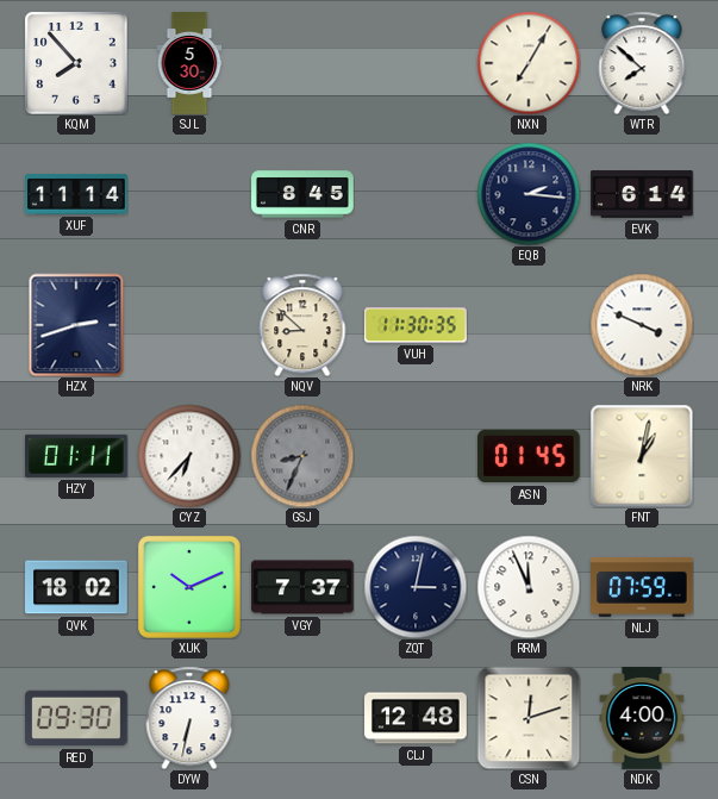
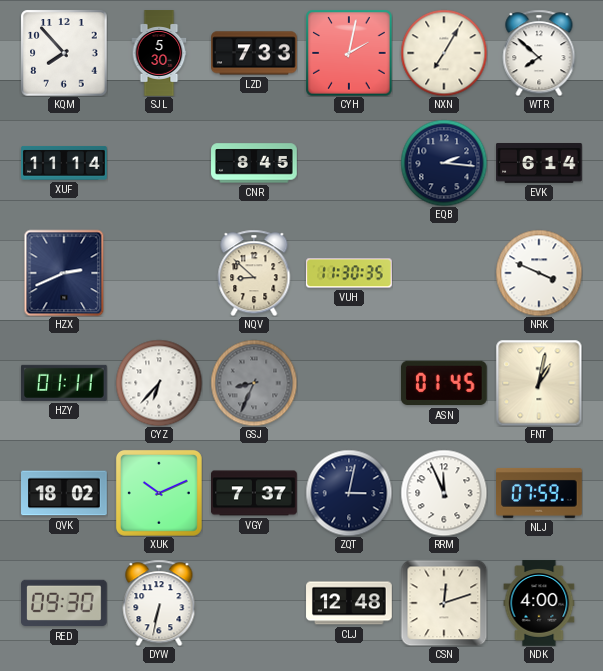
LZD: none -> 7:33
CYH: none -> 2:02
HZX: 2:42 -> 2:41
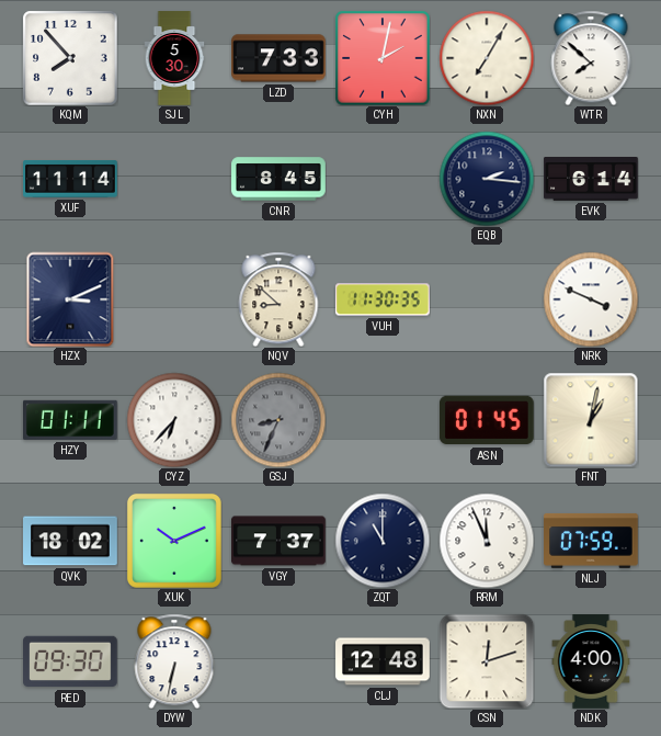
HZX: 2:41 -> 3:11
ZQT: 3:02 -> 11:00
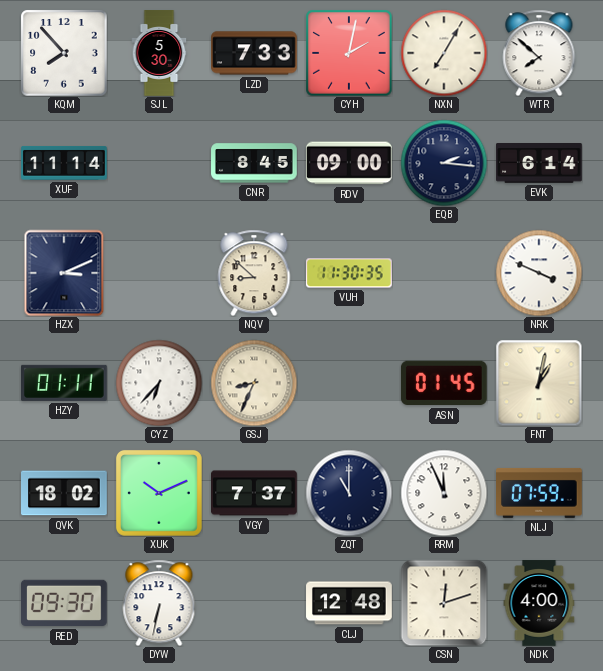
RDV: none -> 09:00
GSJ dial: grey -> cream
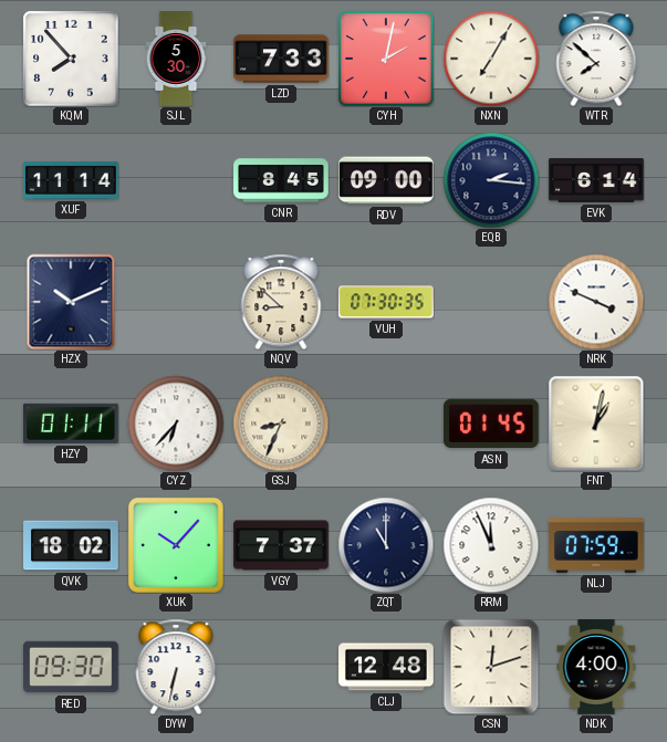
HZX: 3:11 -> 10:11
VUH: 11:30 -> 07:30
XUK: 10:11 -> 10:07
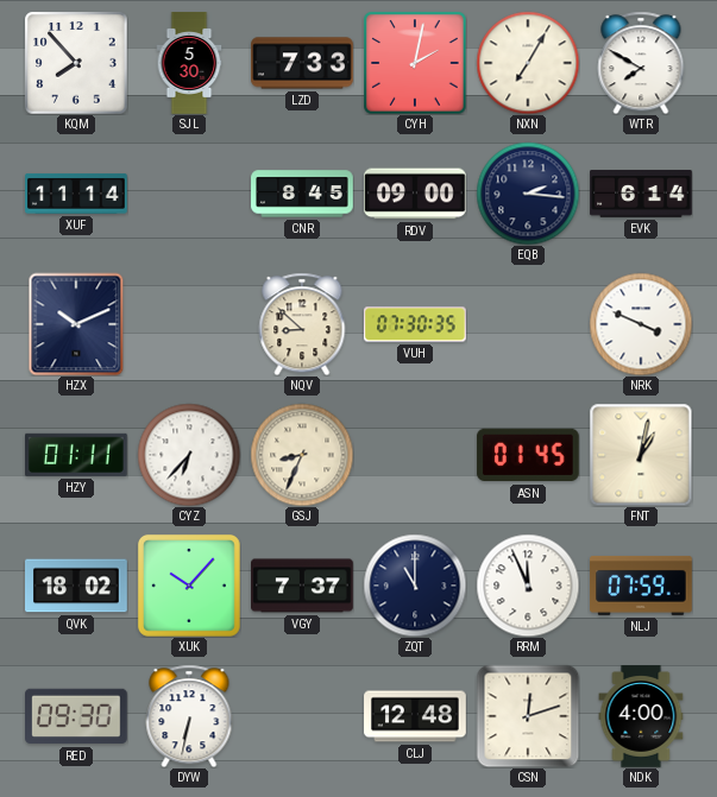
WTR: 7:52 -> 7:50
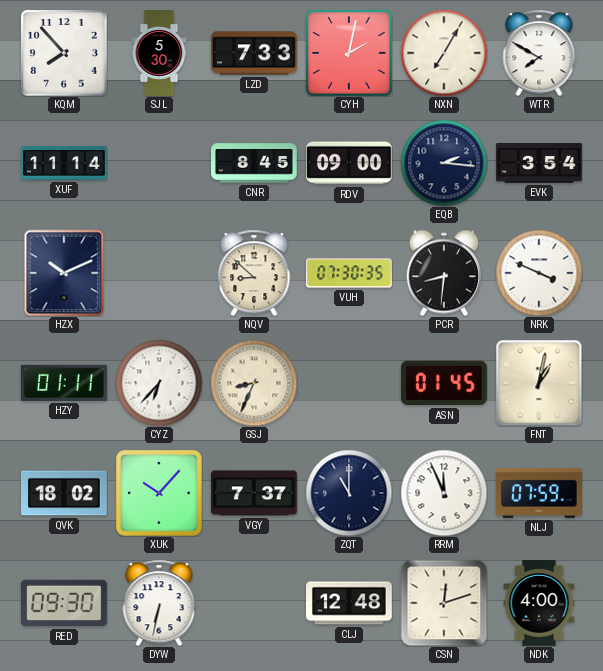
EVK: 6:14 -> 3:54
PCR: none -> 8:31
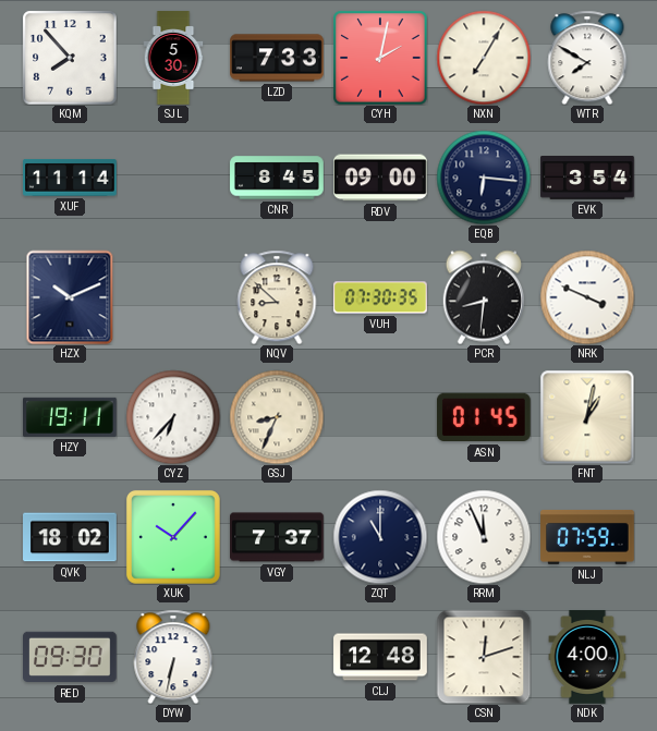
EQB: 2:16 -> 6:16
HZY: 01:11 -> 19:11
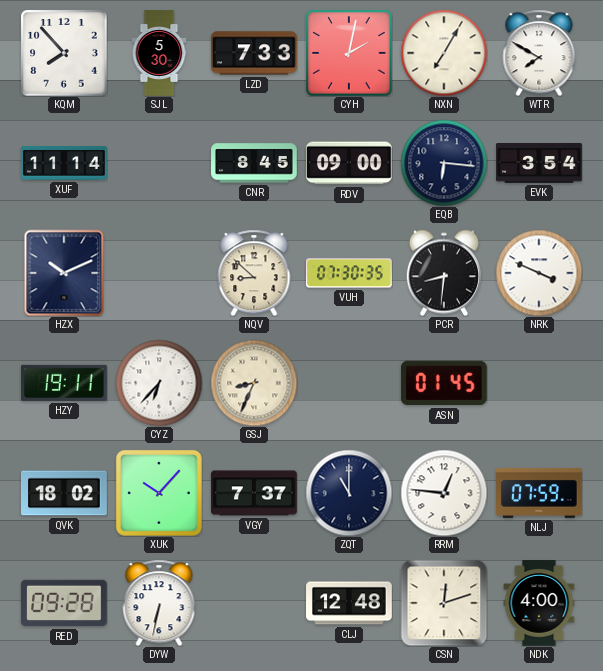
FNT: 1:02 -> none
RRM: 11:56 -> 12:46
RED: 09:30 -> 09:28
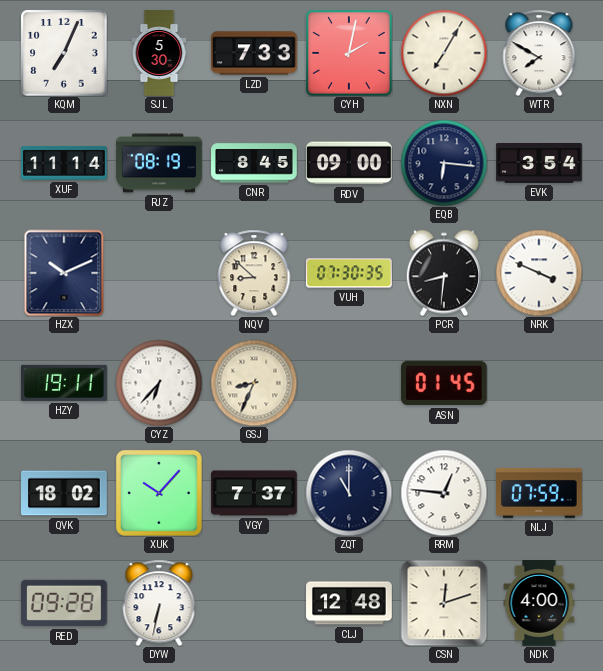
KQM: 7:53 -> 7:04
RJZ: none -> 08:19
